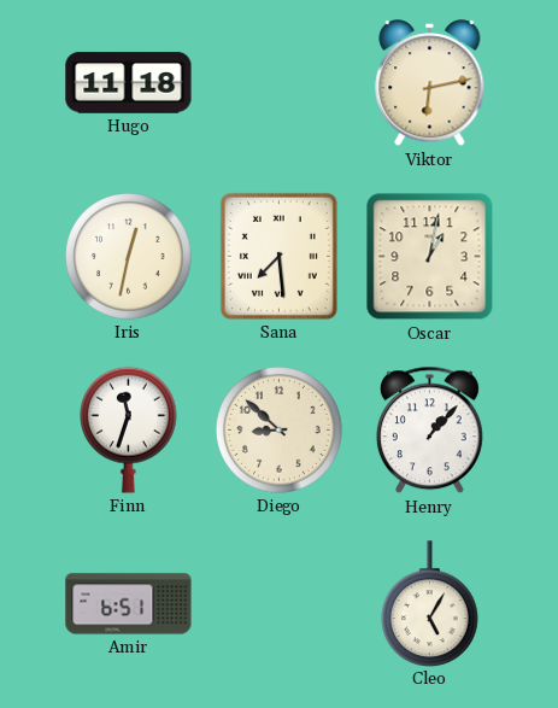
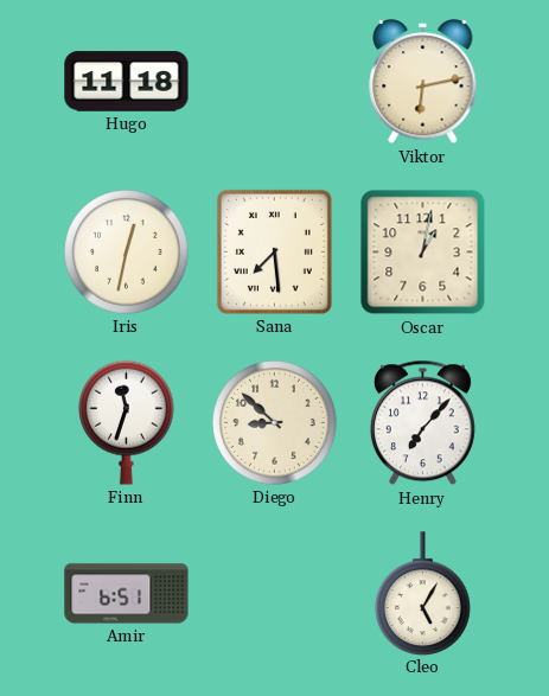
Henry: 1:07 -> 7:07
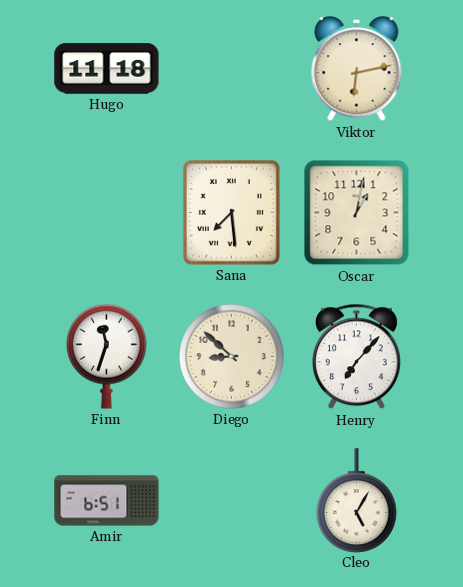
Iris: 12:32 -> none
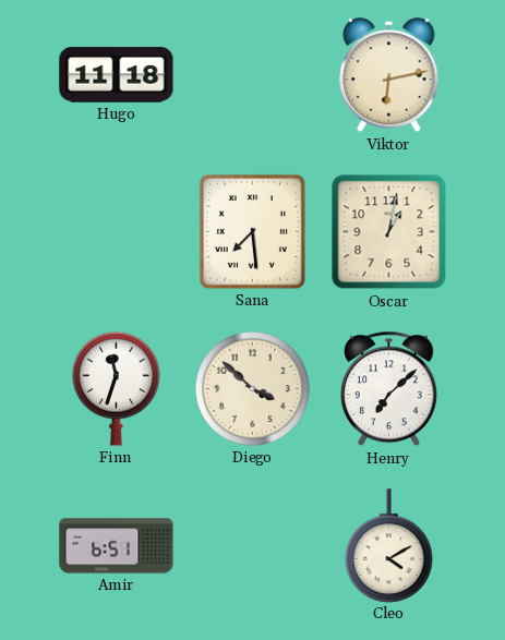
Diego: 8:52 -> 3:52
Henry: 7:07 -> 7:08
Cleo: 5:05 -> 4:10
